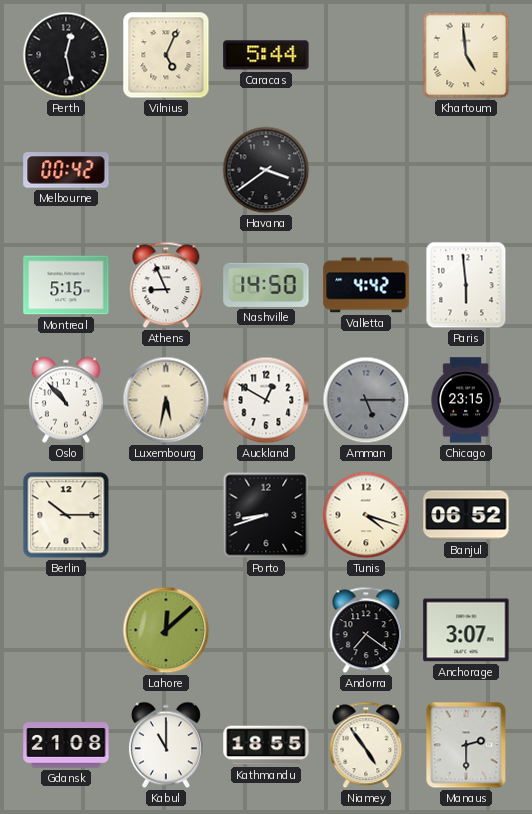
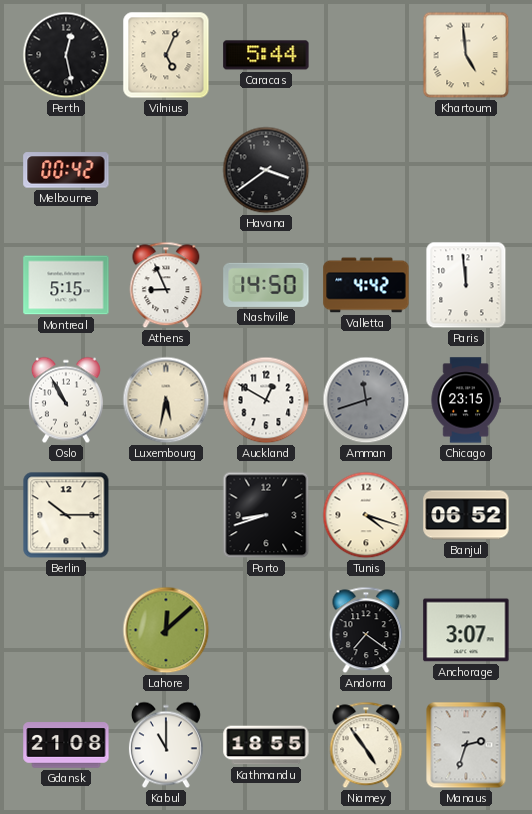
Paris: 5:59 -> 11:59
Oslo: 10:53 -> 10:55
Amman: 5:15 -> 11:42
Manaus: 2:30 -> 2:33
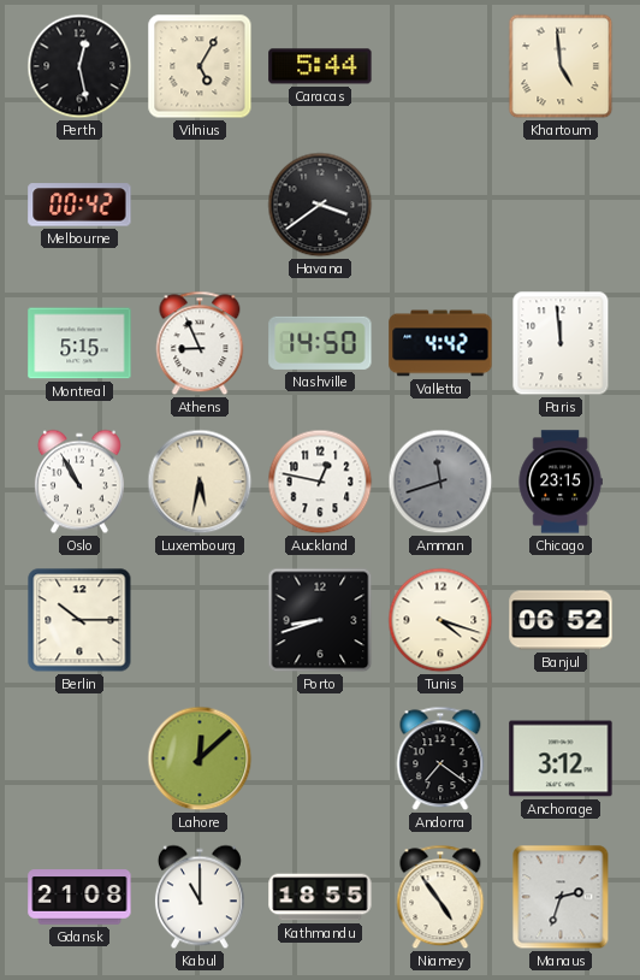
Vilnius: 5:04 -> 5:05
Auckland: 12:50 -> 12:47
Anchorage: 3:07 -> 3:12
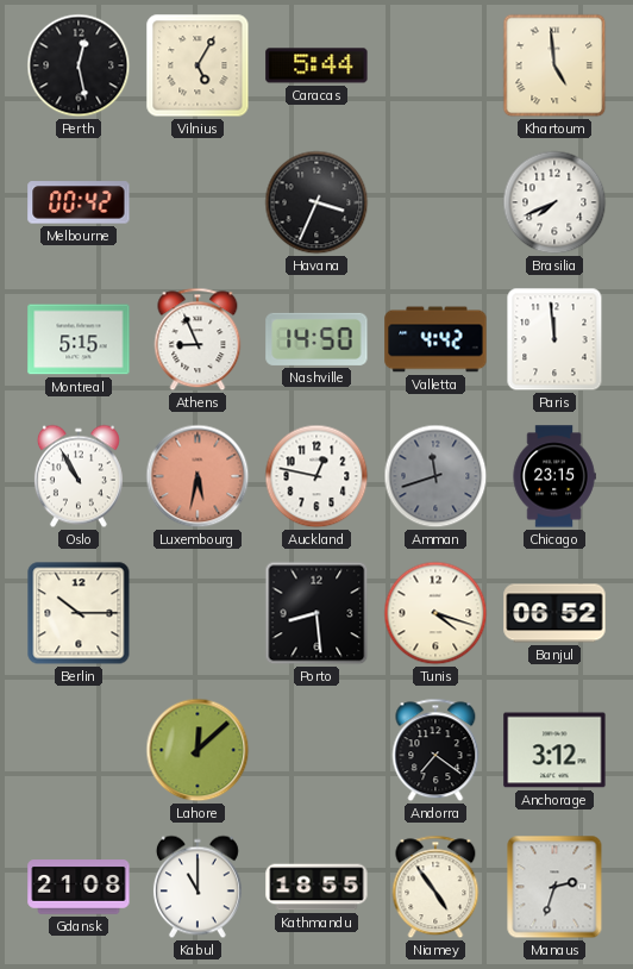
Havana: 3:39 -> 3:34
Brasilia: none -> 7:41
Luxembourg dial: cream -> salmon
Porto: 8:42 -> 8:29
